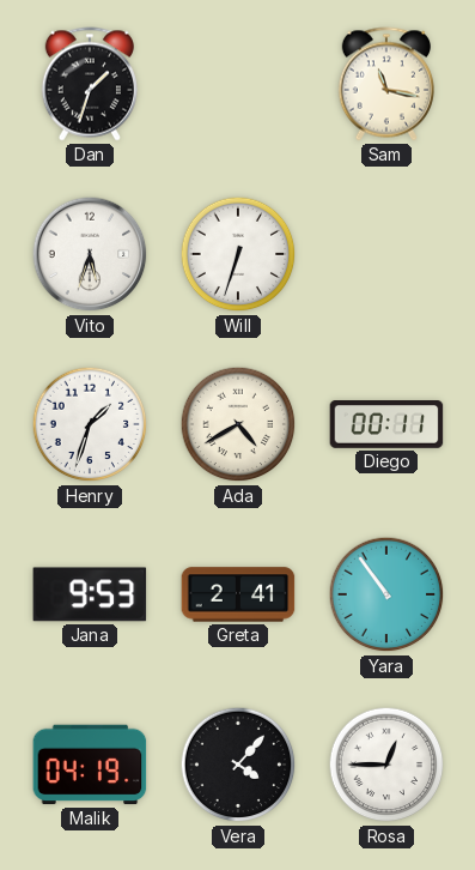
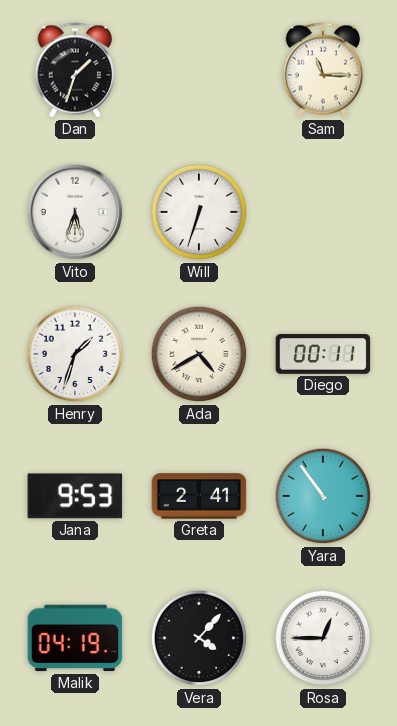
Sam: 11:17 -> 11:15
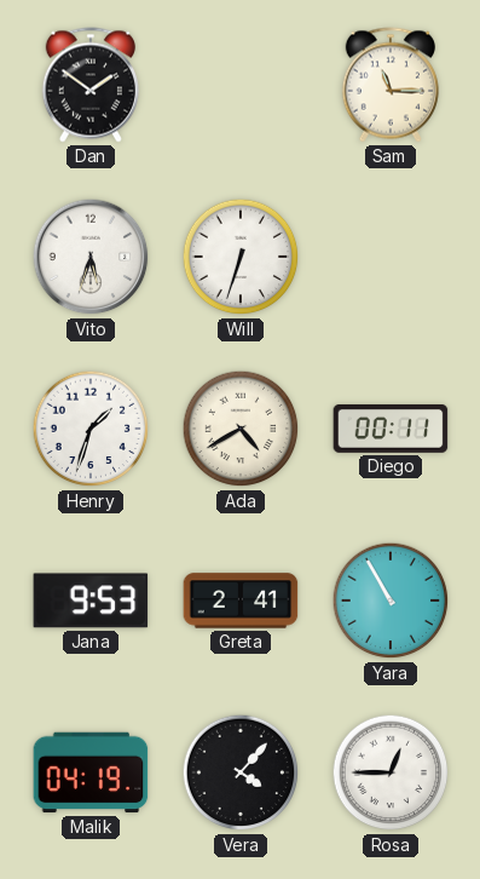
Dan: 1:33 -> 1:51
Yara: 10:54 -> 10:55
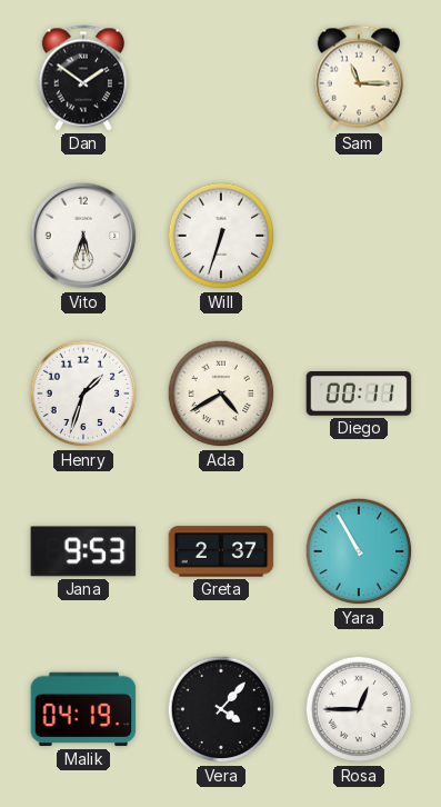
Greta: 2:41 -> 2:37
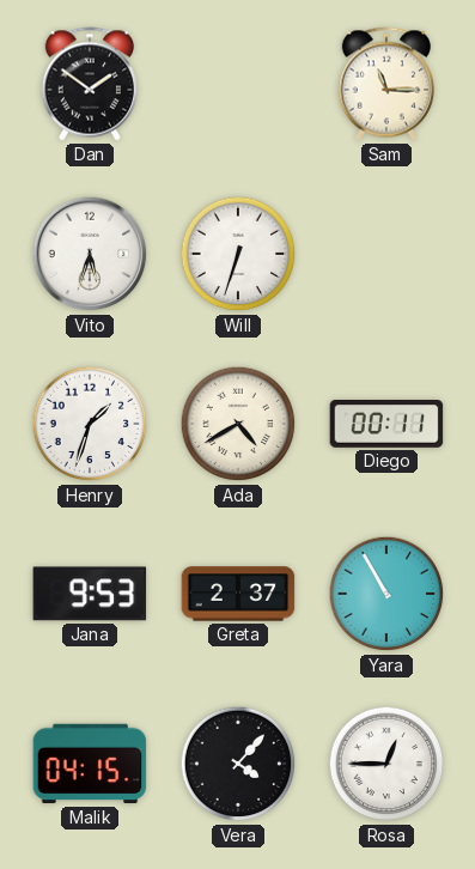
Malik: 04:19 -> 04:15
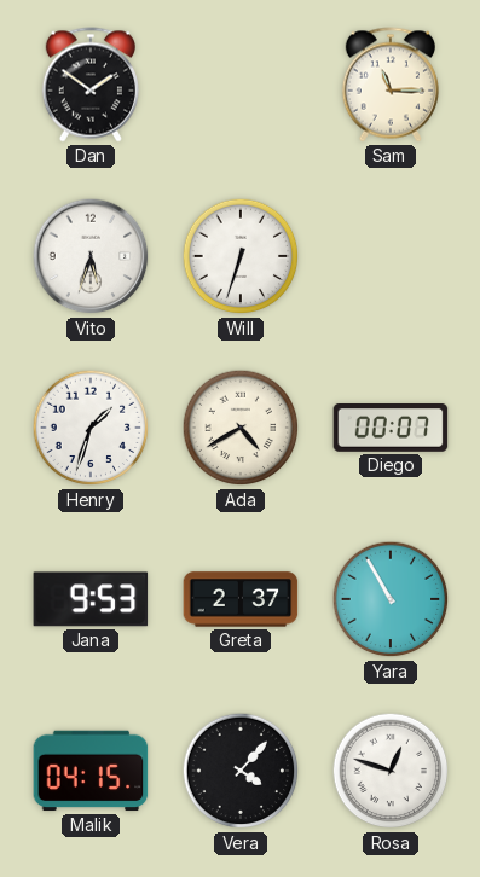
Diego: 00:11 -> 00:07
Rosa: 12:45 -> 12:48
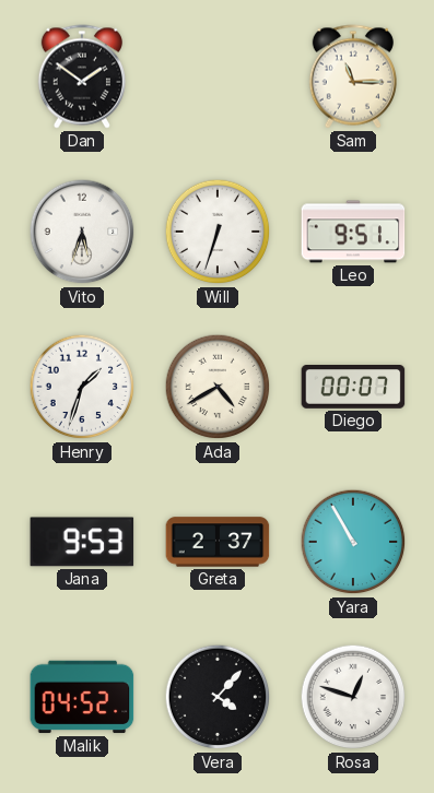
Leo: none -> 9:51
Malik: 04:15 -> 04:52
